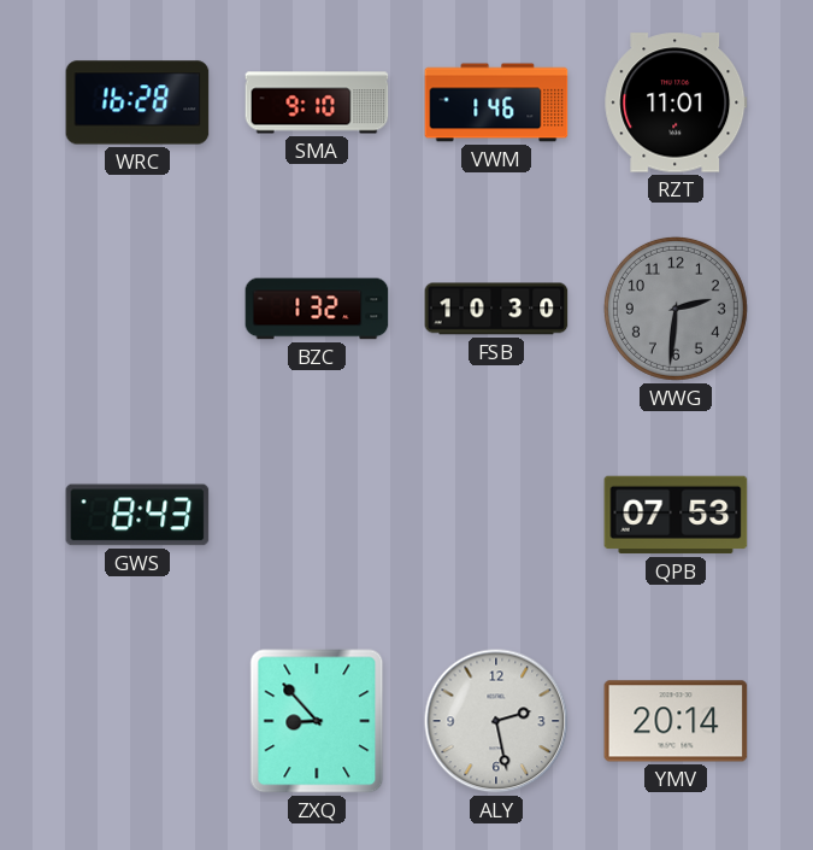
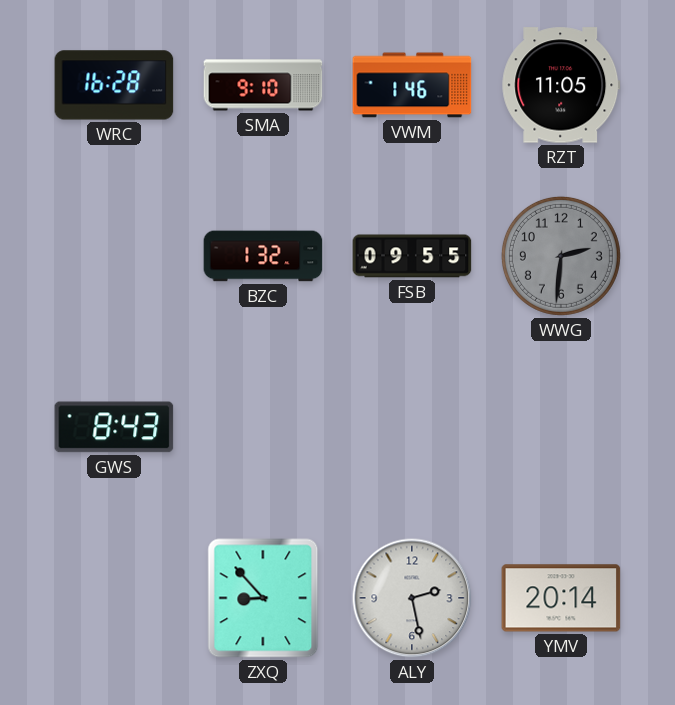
RZT: 11:01 -> 11:05
FSB: 10:30 -> 09:55
QPB: 07:53 -> none
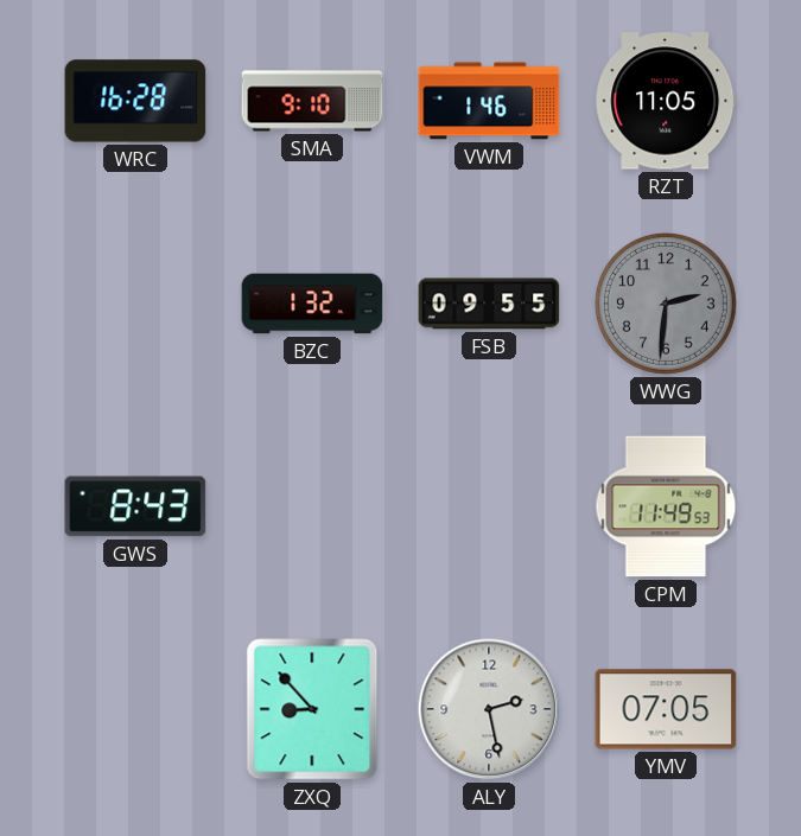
CPM: none -> 11:49
YMV: 20:14 -> 07:05
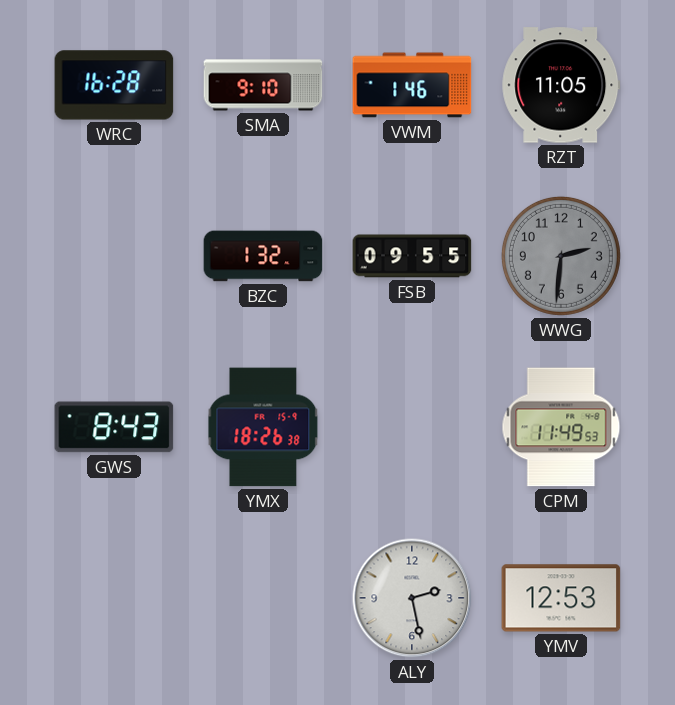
YMX: none -> 18:26
ZXQ: 8:53 -> none
YMV: 07:05 -> 12:53
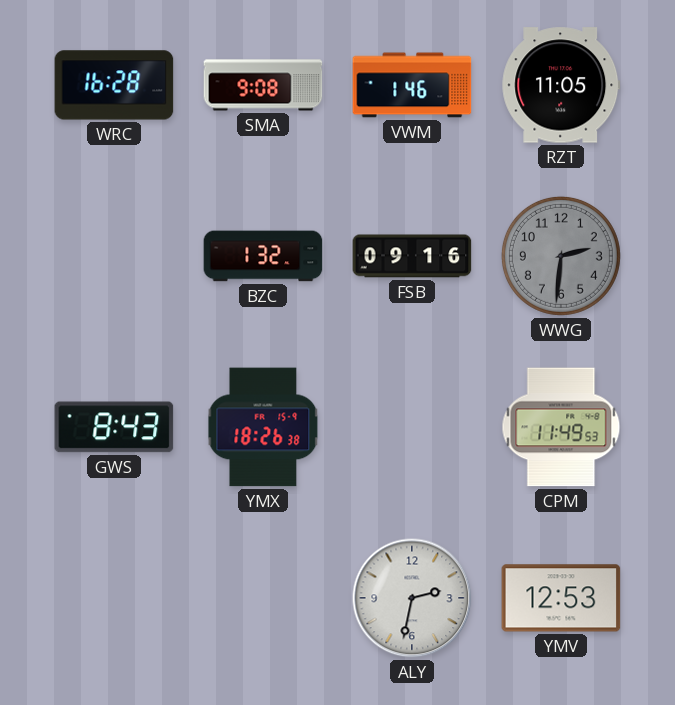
SMA: 9:10 -> 9:08
FSB: 09:55 -> 09:16
ALY: 2:28 -> 2:32
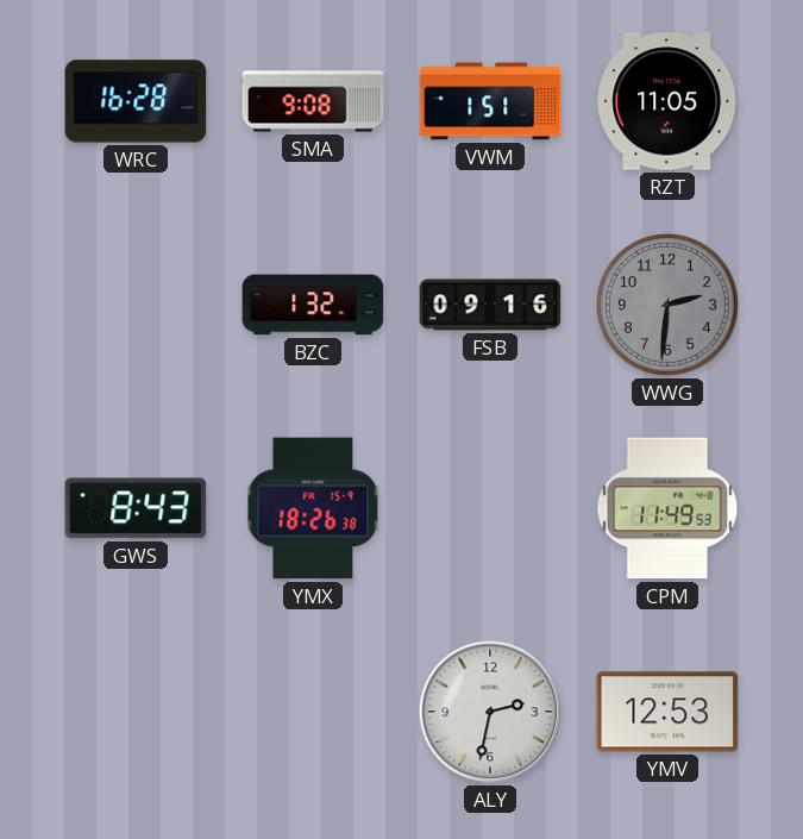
VWM: 1:46 -> 1:51
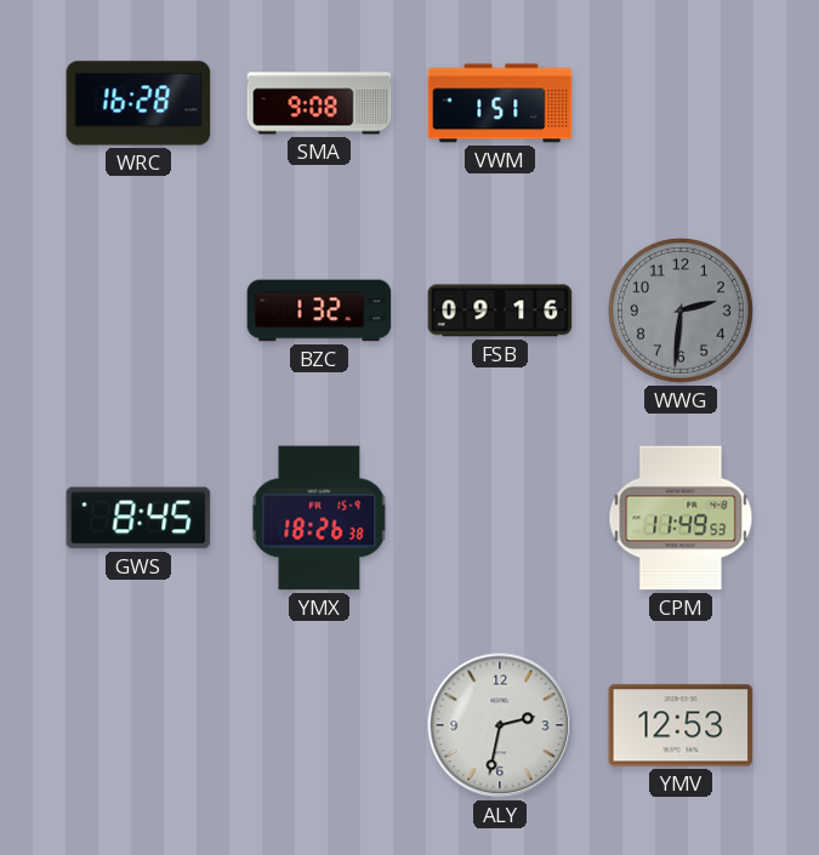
RZT: 11:05 -> none
GWS: 8:43 -> 8:45
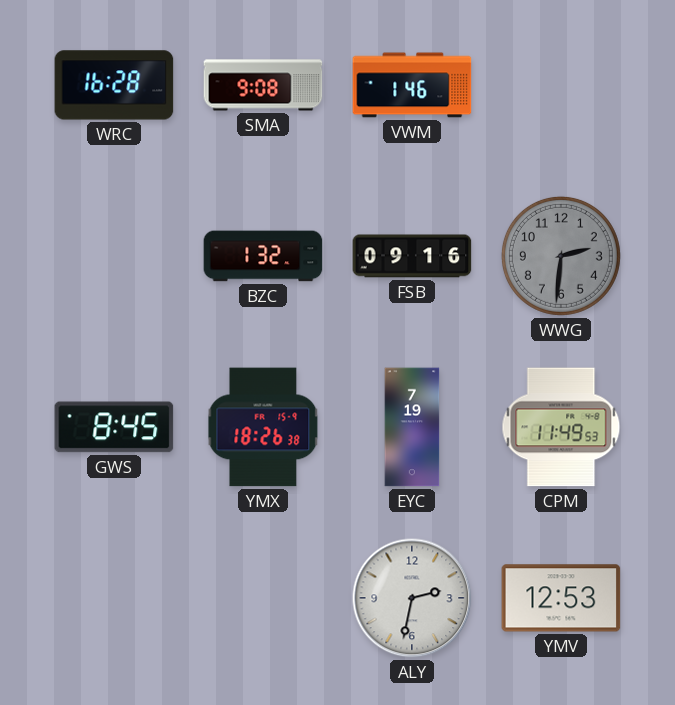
VWM: 1:51 -> 1:46
EYC: none -> 7:19
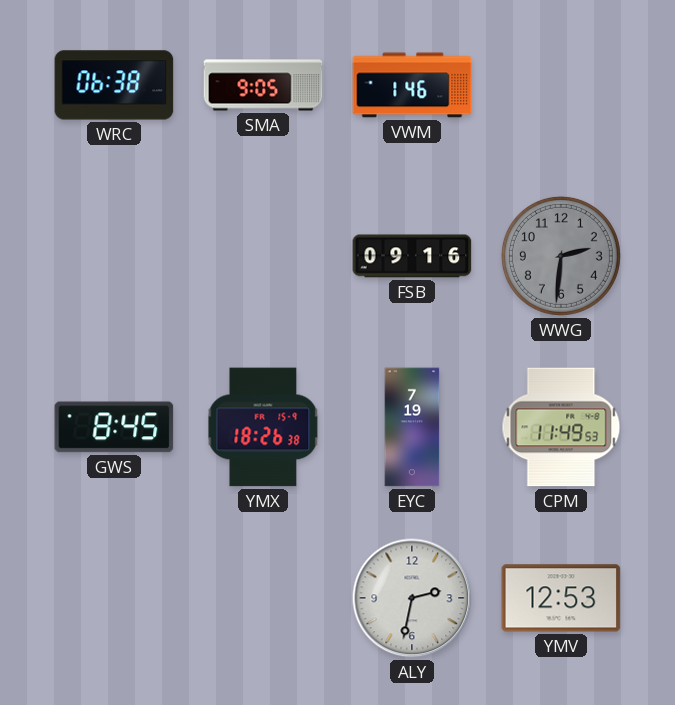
WRC: 16:28 -> 06:38
SMA: 9:08 -> 9:05
BZC: 1:32 -> none
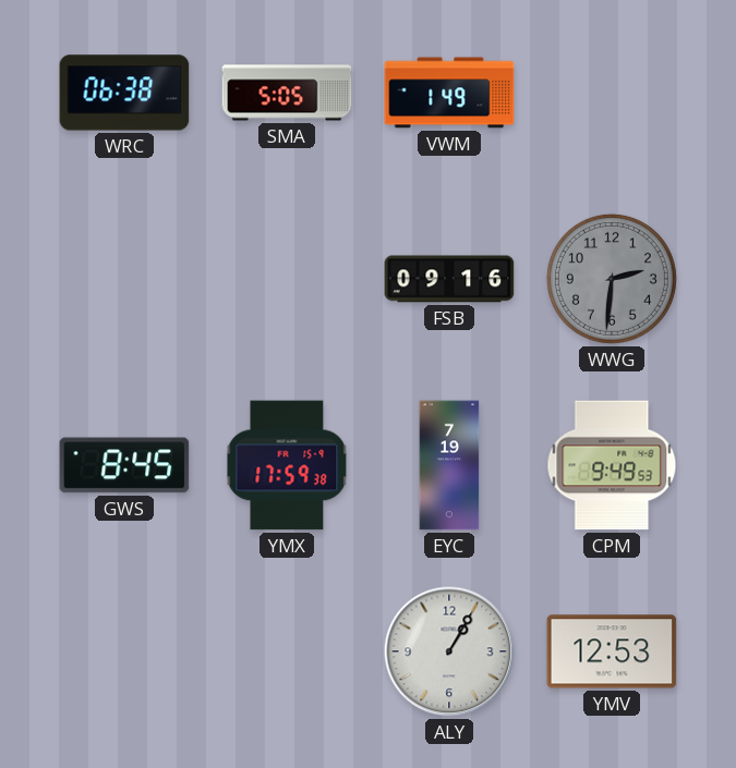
SMA: 9:05 -> 5:05
VWM: 1:46 -> 1:49
YMX: 18:26 -> 17:59
CPM: 11:49 -> 9:49
ALY: 2:32 -> 1:05
